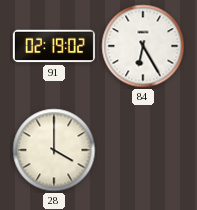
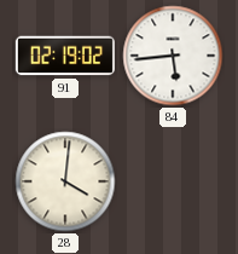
84: 6:25 -> 5:44
28: 4:00 -> 4:01
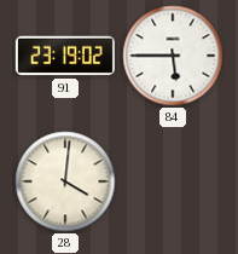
91: 02:19 -> 23:19
84: 5:44 -> 5:45
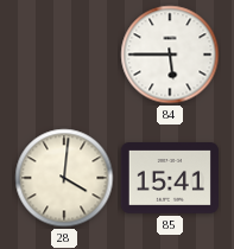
91: 23:19 -> none
85: none -> 15:41
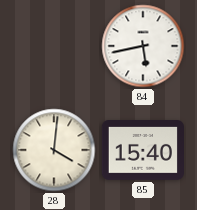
84: 5:45 -> 5:43
85: 15:41 -> 15:40
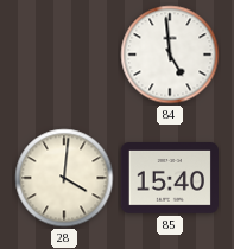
84: 5:43 -> 4:59
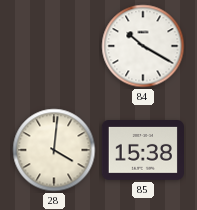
84: 4:59 -> 10:20
85: 15:40 -> 15:38
